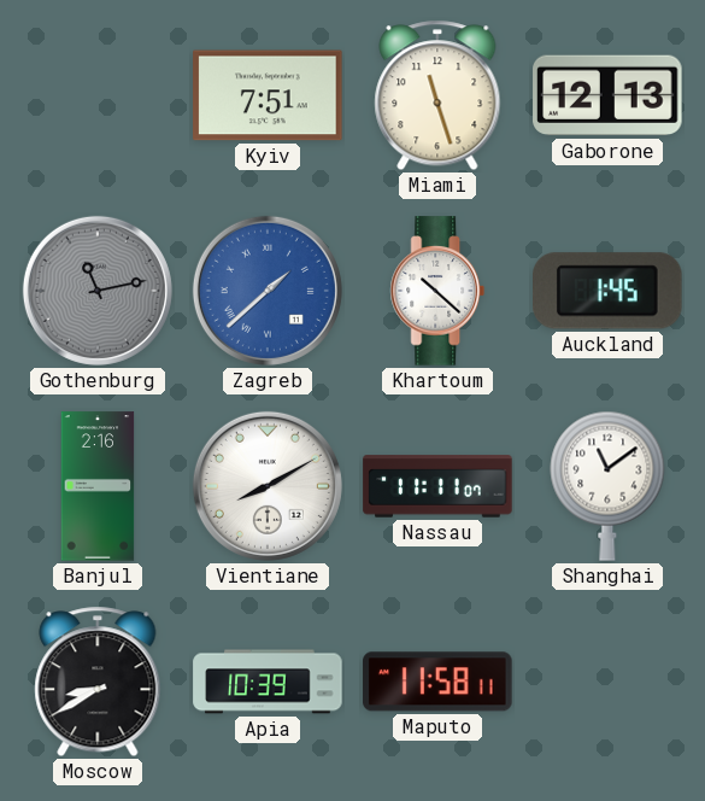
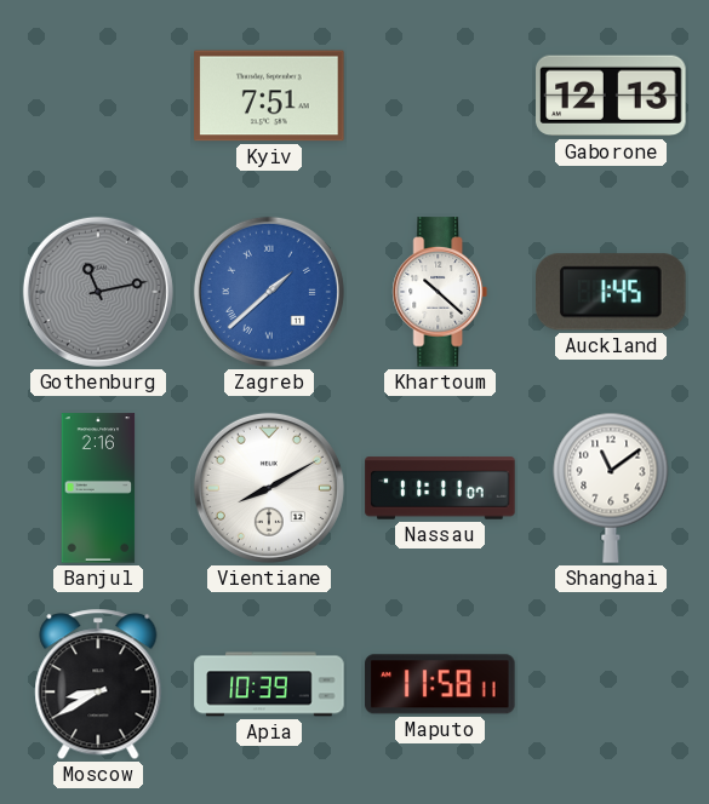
Miami: 11:27 -> none
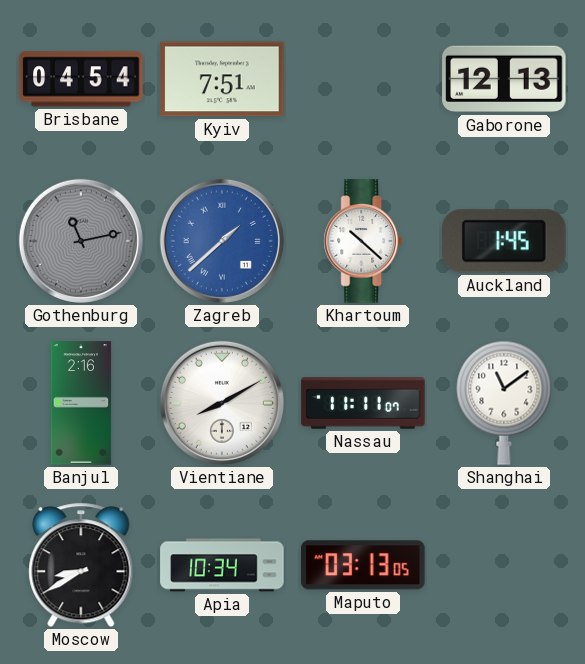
Brisbane: none -> 04:54
Apia: 10:39 -> 10:34
Maputo: 11:58 -> 03:13
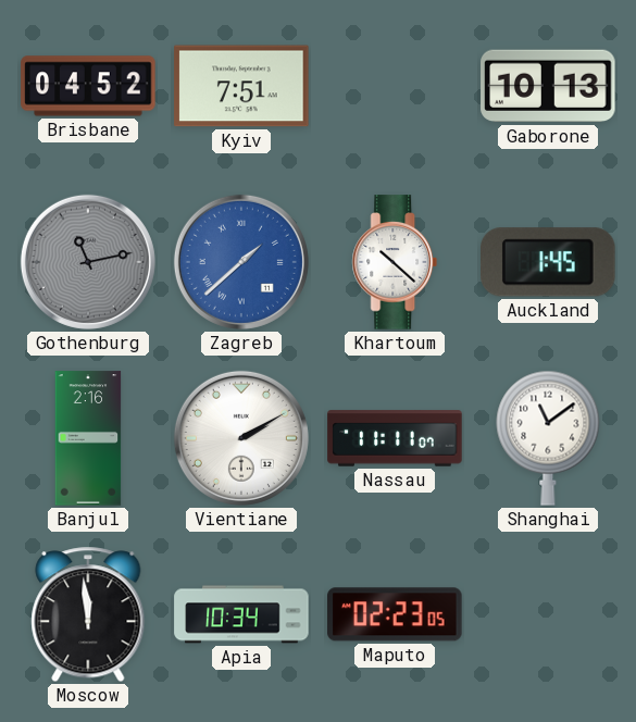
Brisbane: 04:54 -> 04:52
Gaborone: 12:13 -> 10:13
Vientiane: 8:10 -> 2:10
Moscow: 8:40 -> 11:59
Maputo: 03:13 -> 02:23
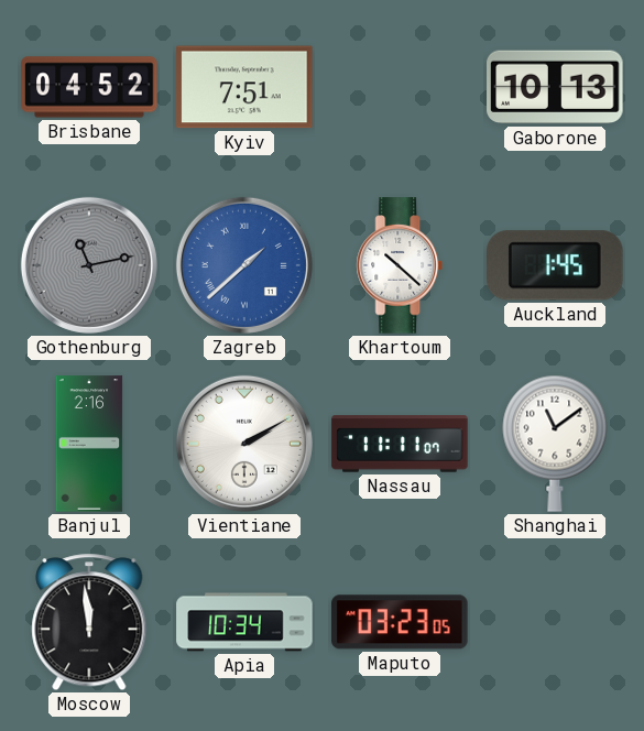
Maputo: 02:23 -> 03:23
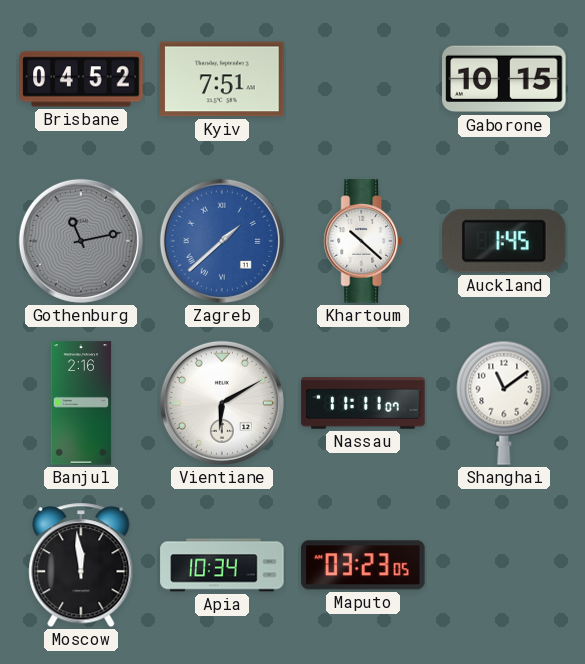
Gaborone: 10:13 -> 10:15
Vientiane: 2:10 -> 6:10
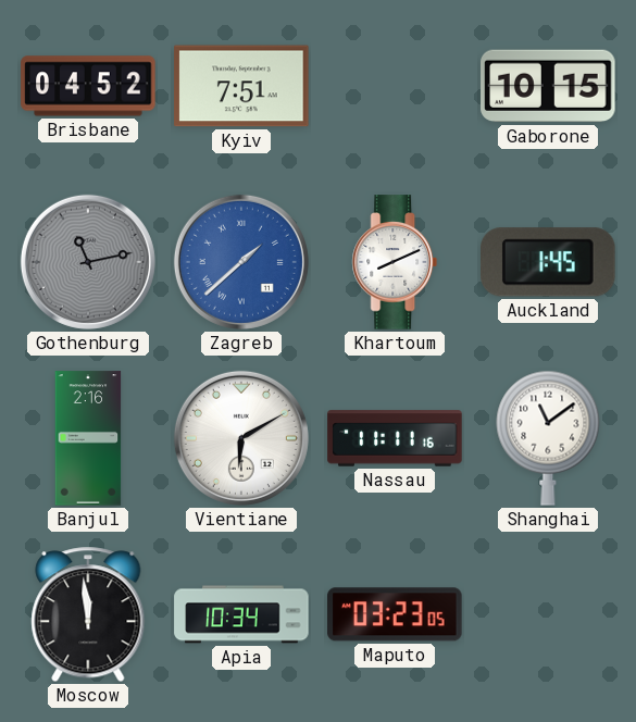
Khartoum: 10:22 -> 8:11
Nassau: 11:11:07 -> 11:11:16
